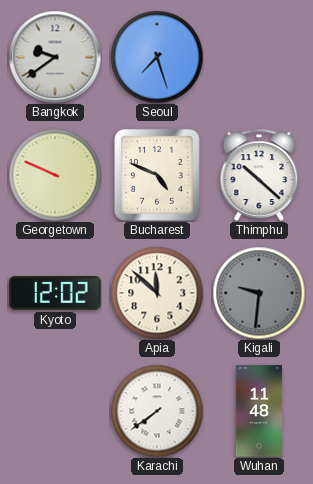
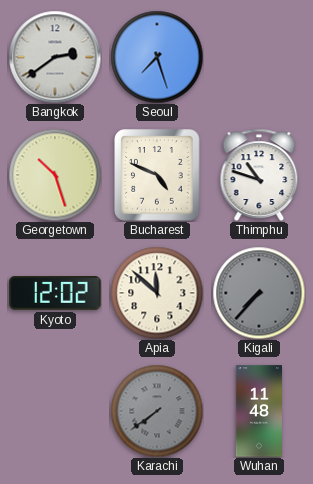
Bangkok: 9:39 -> 2:39
Georgetown: 9:49 -> 10:27
Thimphu: 10:22 -> 10:48
Kigali: 9:31 -> 7:37
Karachi dial: white -> grey
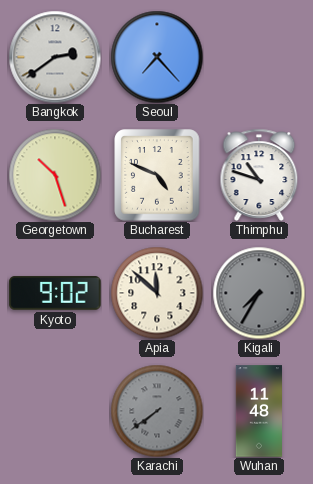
Seoul: 7:27 -> 7:23
Kyoto: 12:02 -> 9:02
Kigali: 7:37 -> 7:35
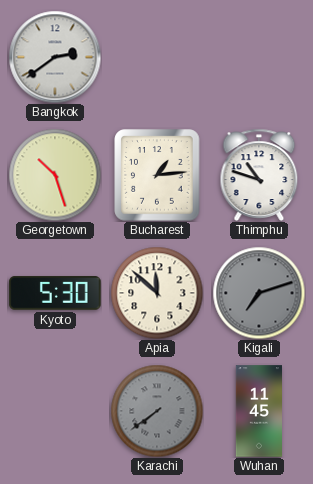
Seoul: 7:23 -> none
Bucharest: 4:49 -> 1:14
Kyoto: 9:02 -> 5:30
Kigali: 7:35 -> 7:12
Wuhan: 11:48 -> 11:45
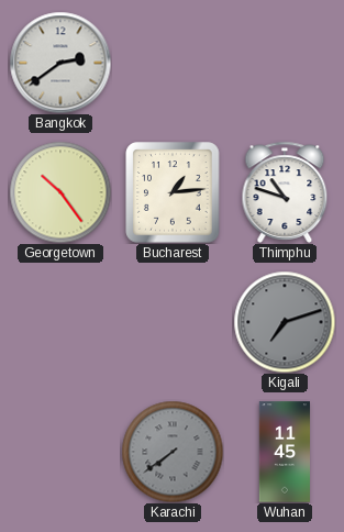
Georgetown: 10:27 -> 10:24
Kyoto: 5:30 -> none
Apia: 11:52 -> none
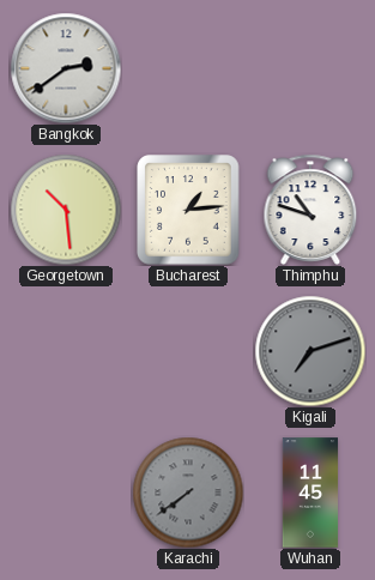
Georgetown: 10:24 -> 10:29
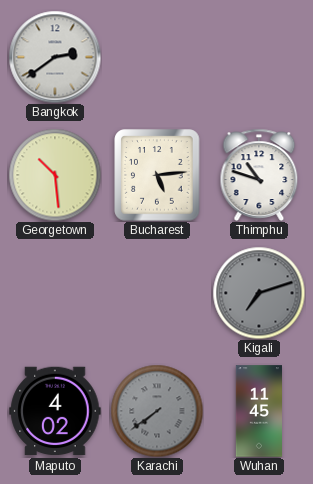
Bucharest: 1:14 -> 5:14
Maputo: none -> 4:02
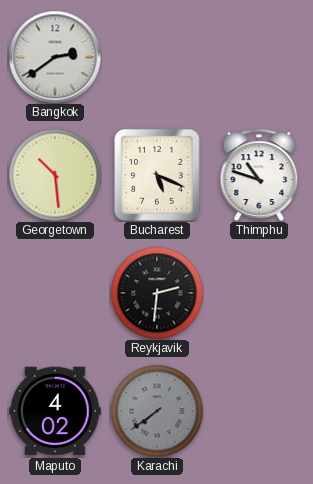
Bucharest: 5:14 -> 5:19
Reykjavik: none -> 2:31
Kigali: 7:12 -> none
Wuhan: 11:45 -> none
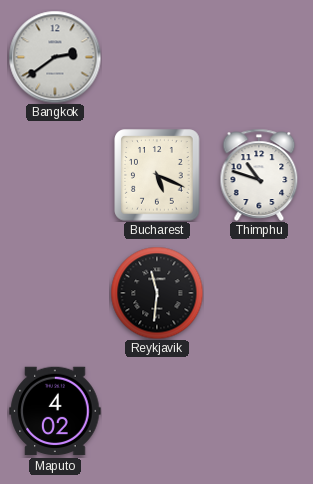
Georgetown: 10:29 -> none
Reykjavik: 2:31 -> 11:31
Karachi: 7:39 -> none
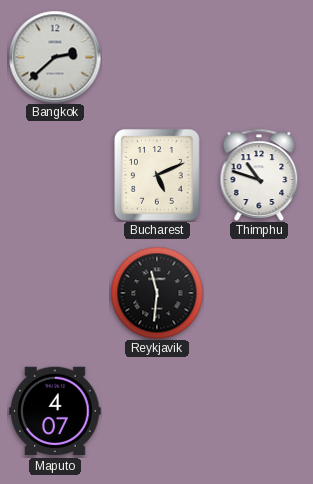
Bangkok: 2:39 -> 2:38
Bucharest: 5:19 -> 5:11
Maputo: 4:02 -> 4:07
